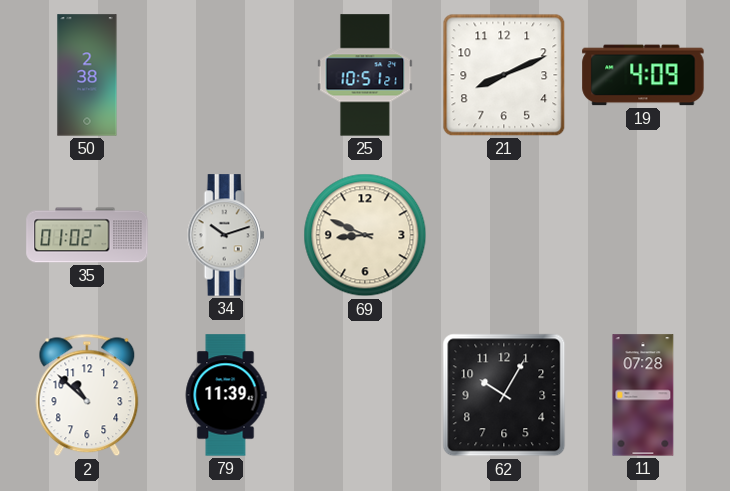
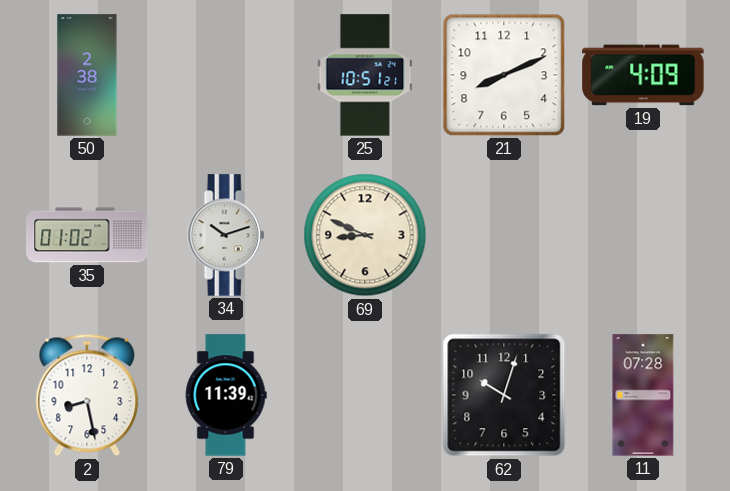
2: 10:52 -> 8:28
62: 10:05 -> 10:03
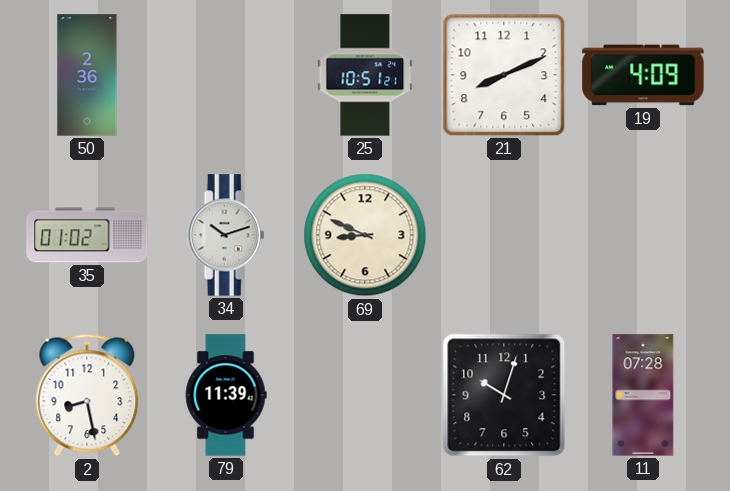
50: 2:38 -> 2:36
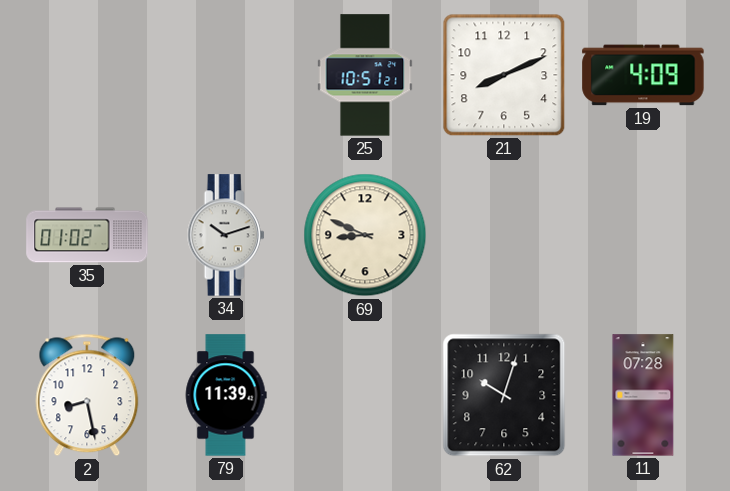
50: 2:36 -> none
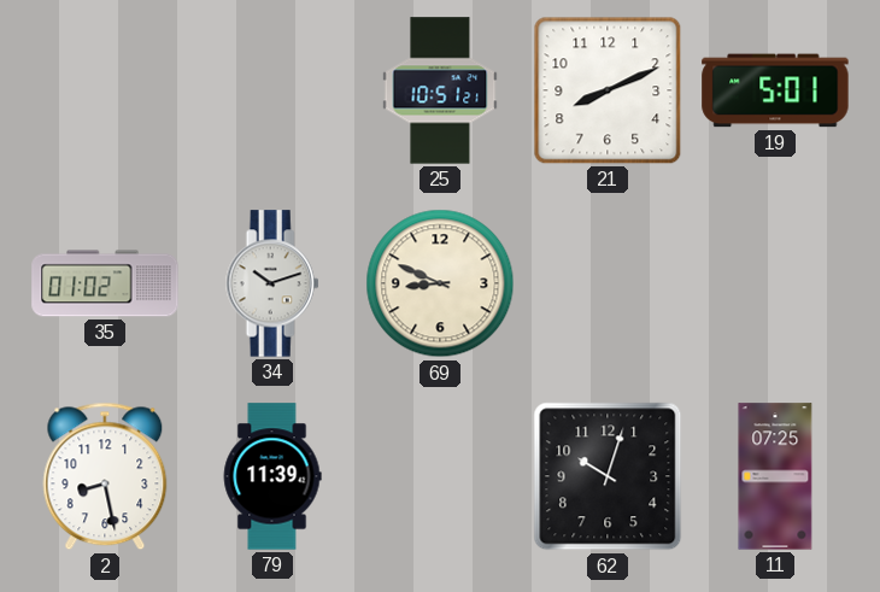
19: 4:09 -> 5:01
11: 07:28 -> 07:25
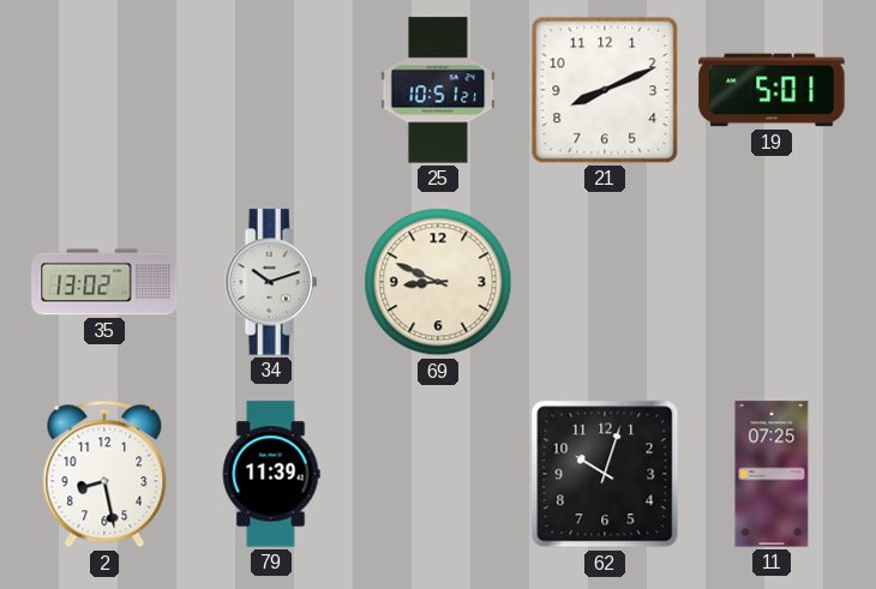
35: 01:02 -> 13:02
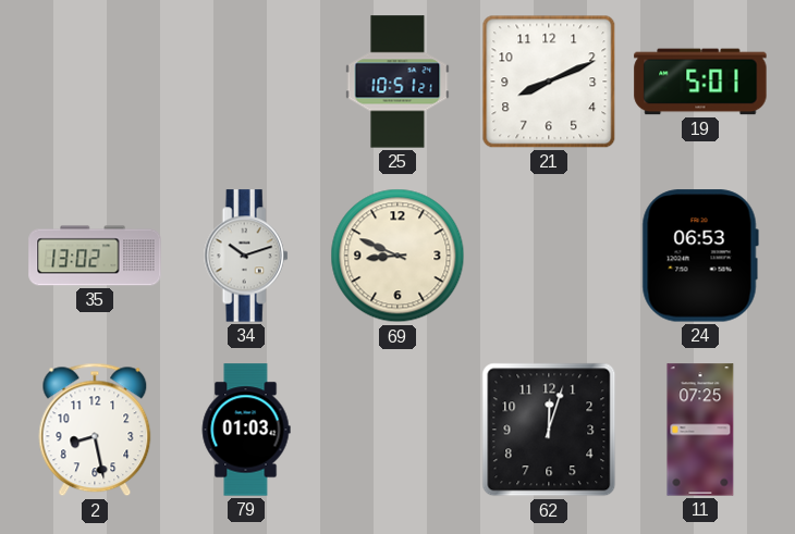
24: none -> 06:53
79: 11:39 -> 01:03
62: 10:03 -> 12:03
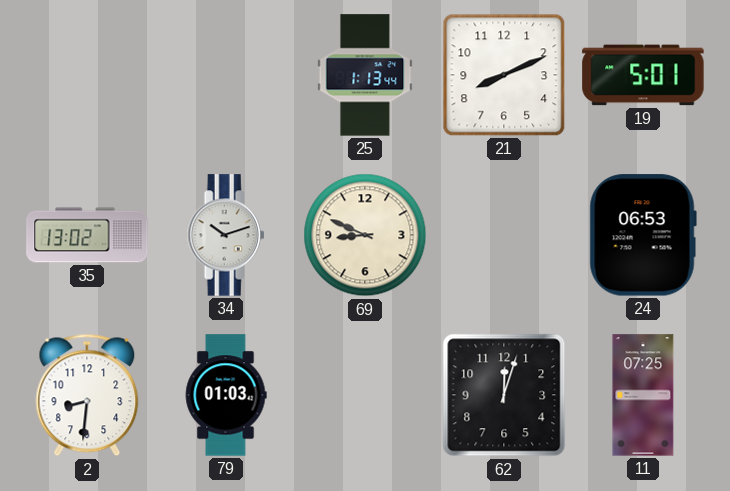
25: 10:51 -> 1:13
2: 8:28 -> 8:31
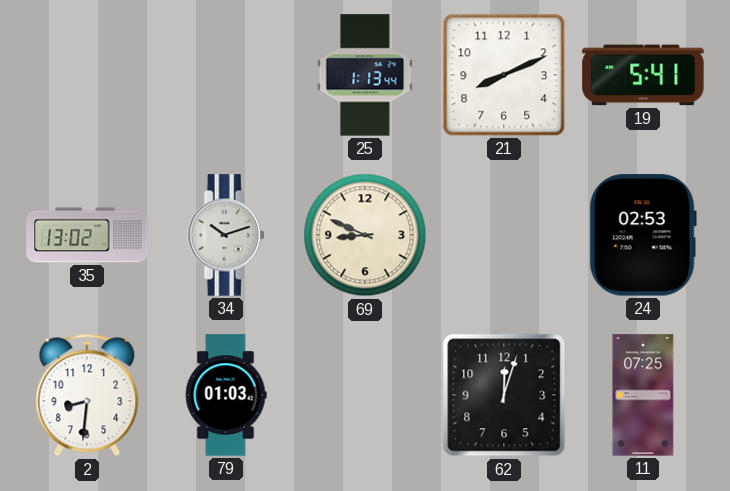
19: 5:01 -> 5:41
24: 06:53 -> 02:53
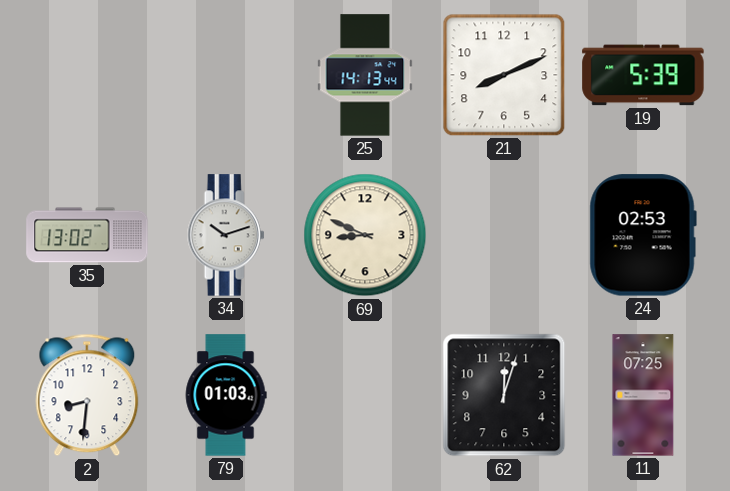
25: 1:13 -> 14:13
19: 5:41 -> 5:39
